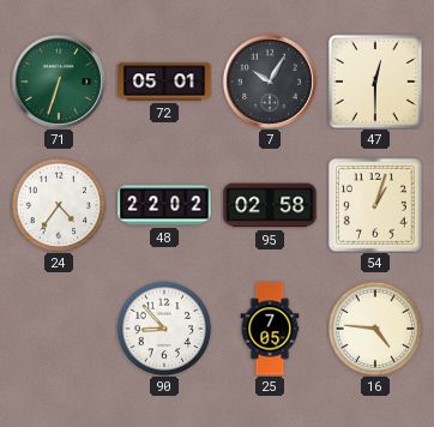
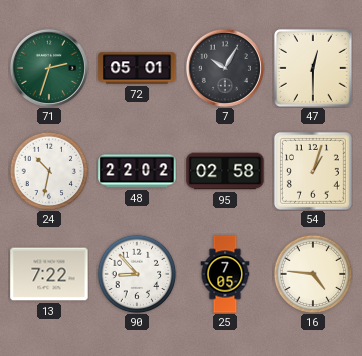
71: 6:33 -> 2:33
24: 4:36 -> 10:32
13: none -> 7:22
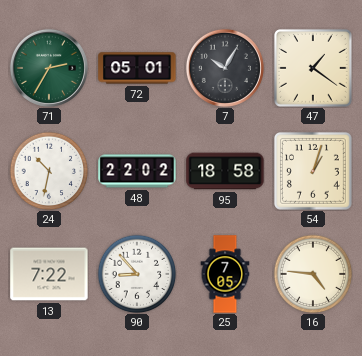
71: 2:33 -> 2:35
47: 12:30 -> 1:21
95: 02:58 -> 18:58
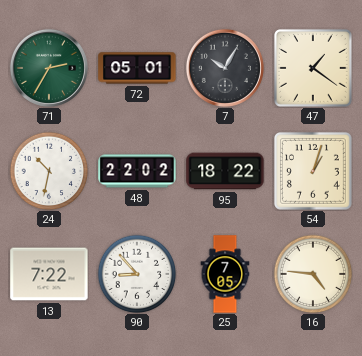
95: 18:58 -> 18:22
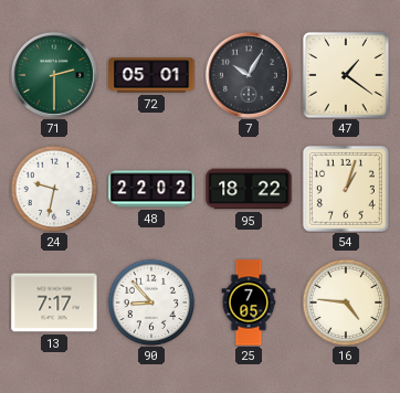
71: 2:35 -> 2:30
24: 10:32 -> 9:32
13: 7:22 -> 7:17
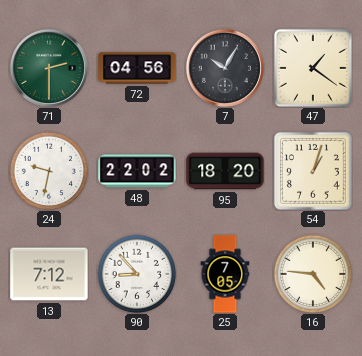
72: 05:01 -> 04:56
95: 18:22 -> 18:20
13: 7:17 -> 7:12
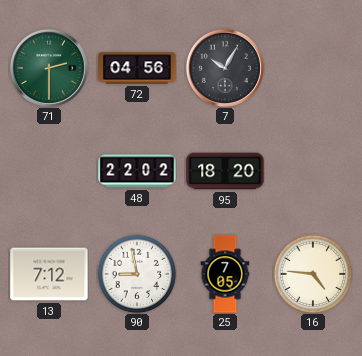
47: 1:21 -> none
24: 9:32 -> none
54: 1:03 -> none
90: 8:53 -> 8:58
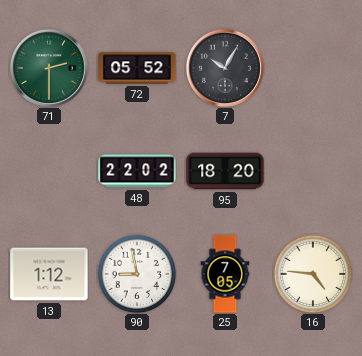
72: 04:56 -> 05:52
13: 7:12 -> 1:12
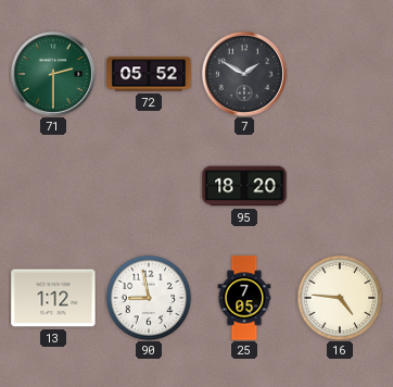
7: 10:05 -> 1:50
48: 22:02 -> none
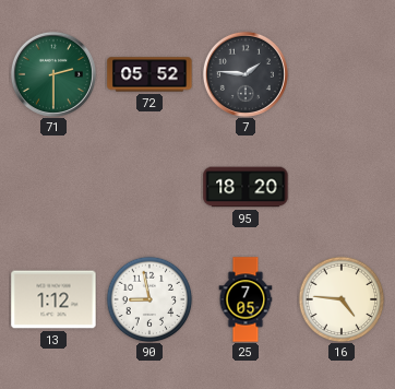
7: 1:50 -> 1:46
